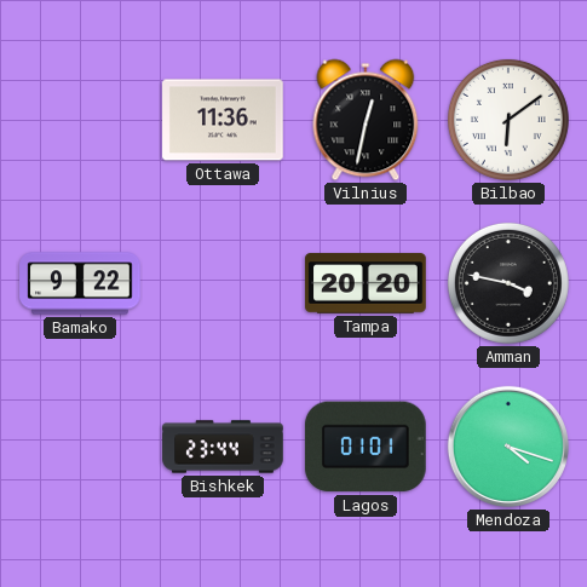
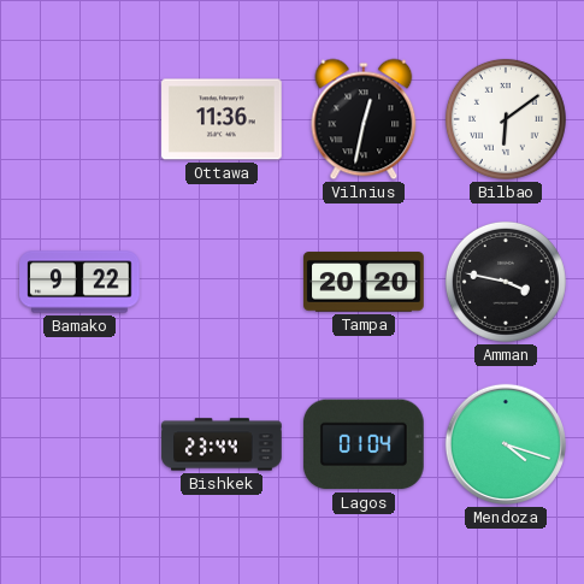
Lagos: 01:01 -> 01:04
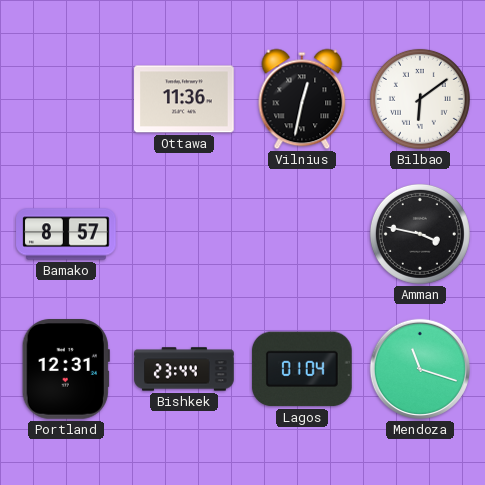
Bamako: 9:22 -> 8:57
Tampa: 20:20 -> none
Portland: none -> 12:31
Mendoza: 4:18 -> 11:18
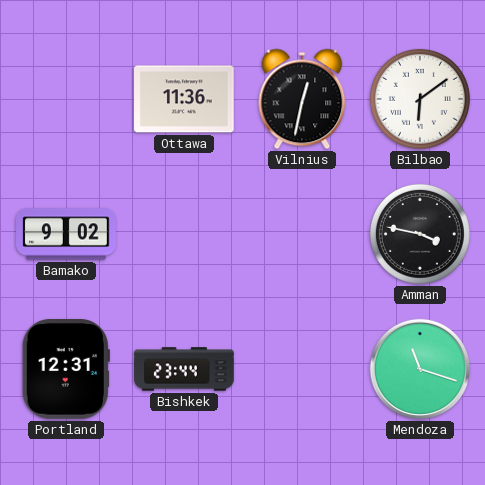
Bamako: 8:57 -> 9:02
Lagos: 01:04 -> none
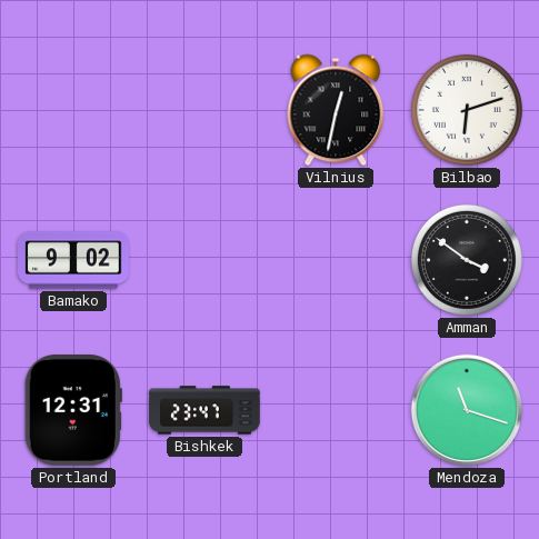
Ottawa: 11:36 -> none
Bilbao: 6:09 -> 6:12
Amman: 3:47 -> 3:51
Bishkek: 23:44 -> 23:47
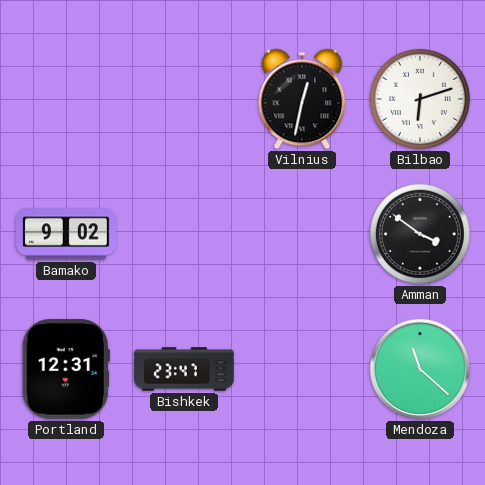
Mendoza: 11:18 -> 11:22
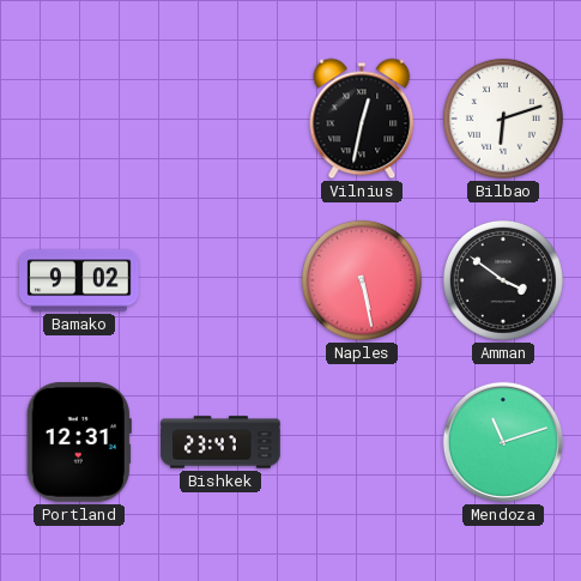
Naples: none -> 5:28
Mendoza: 11:22 -> 11:12
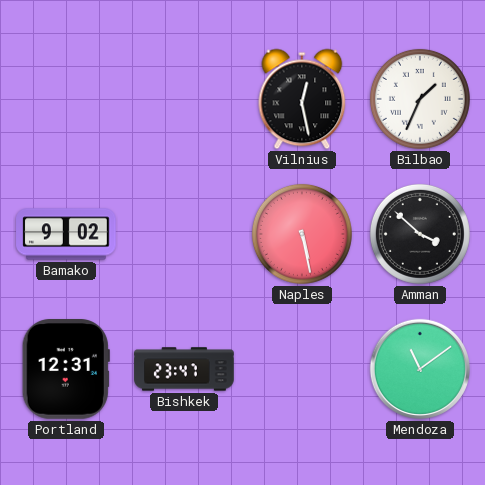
Vilnius: 12:32 -> 12:28
Bilbao: 6:12 -> 1:34
Amman: 3:51 -> 3:52
Mendoza: 11:12 -> 11:09
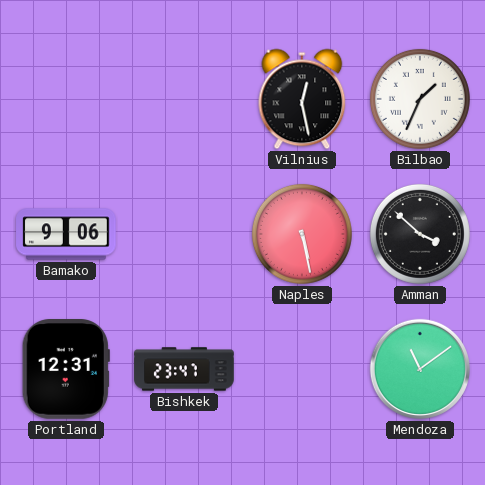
Bamako: 9:02 -> 9:06
